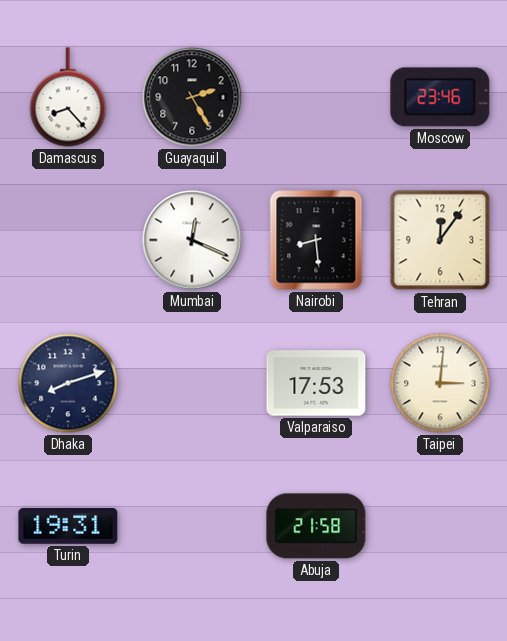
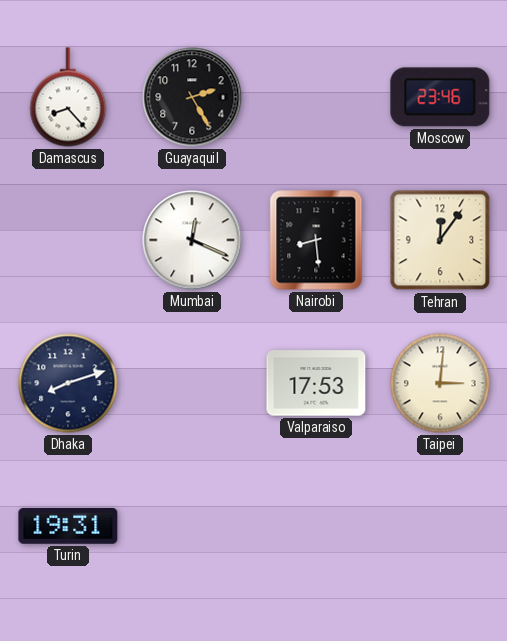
Abuja: 21:58 -> none
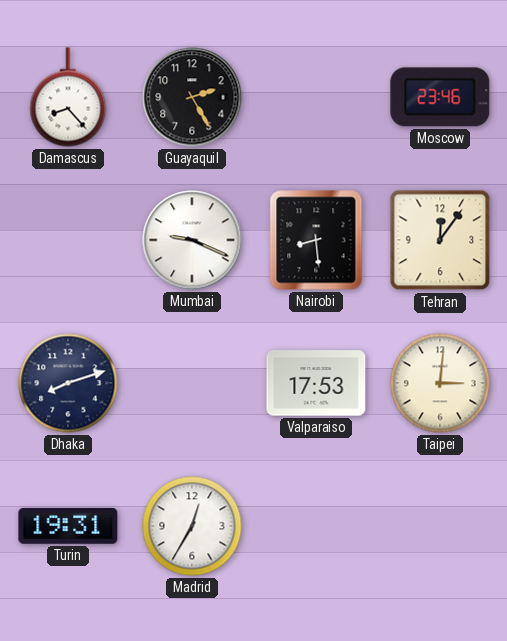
Mumbai: 12:19 -> 9:19
Madrid: none -> 12:35
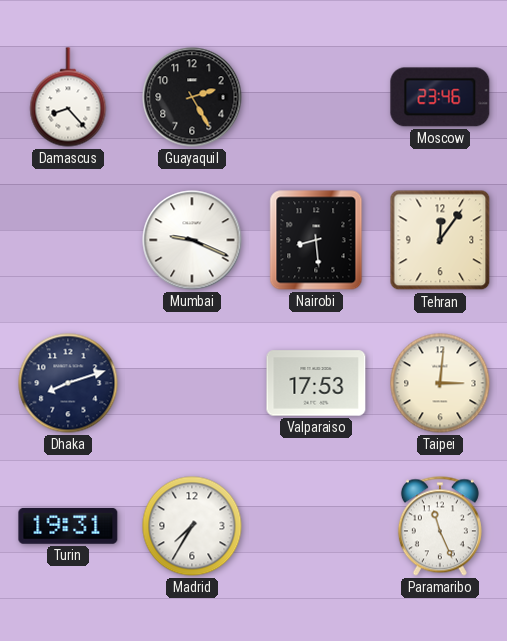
Madrid: 12:35 -> 7:35
Paramaribo: none -> 11:26
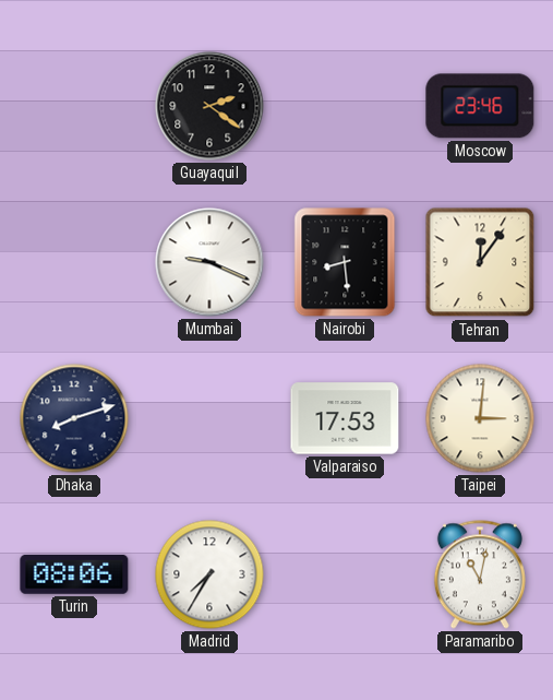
Damascus: 8:23 -> none
Guayaquil: 2:25 -> 2:21
Turin: 19:31 -> 08:06
Paramaribo: 11:26 -> 11:02
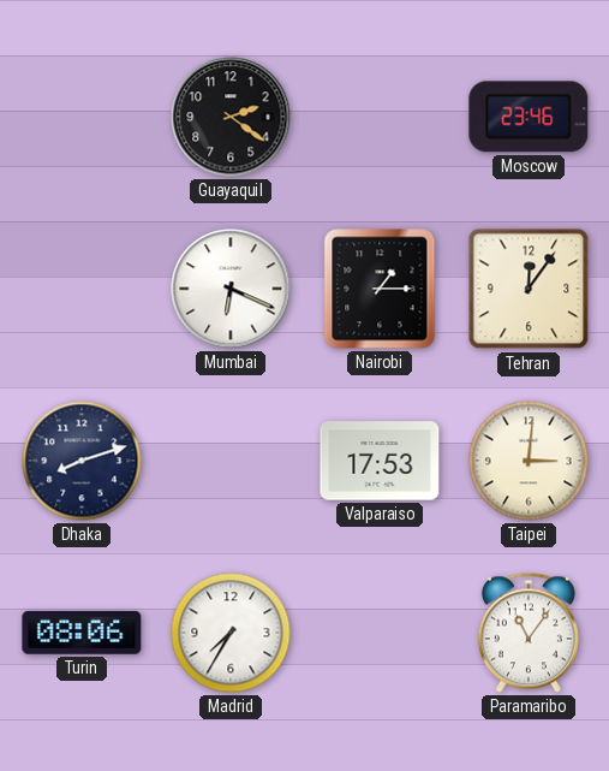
Mumbai: 9:19 -> 6:19
Nairobi: 8:29 -> 1:15
Paramaribo: 11:02 -> 11:06
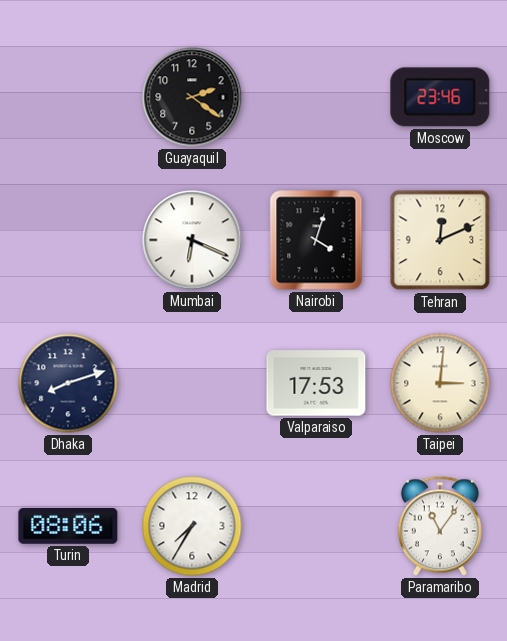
Nairobi: 1:15 -> 4:03
Tehran: 12:06 -> 12:11
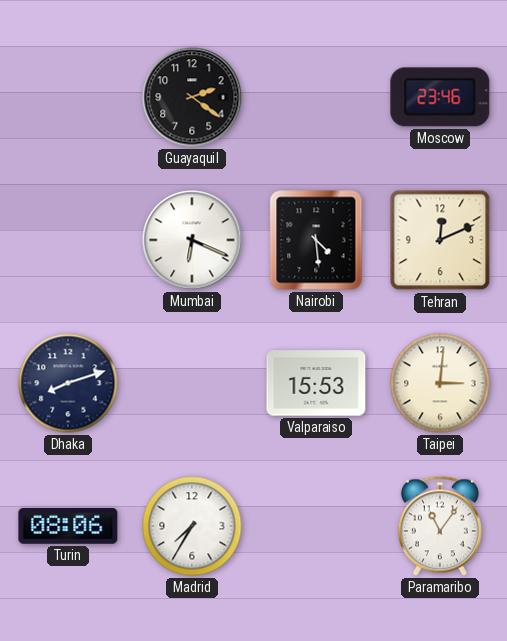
Nairobi: 4:03 -> 4:29
Valparaiso: 17:53 -> 15:53
